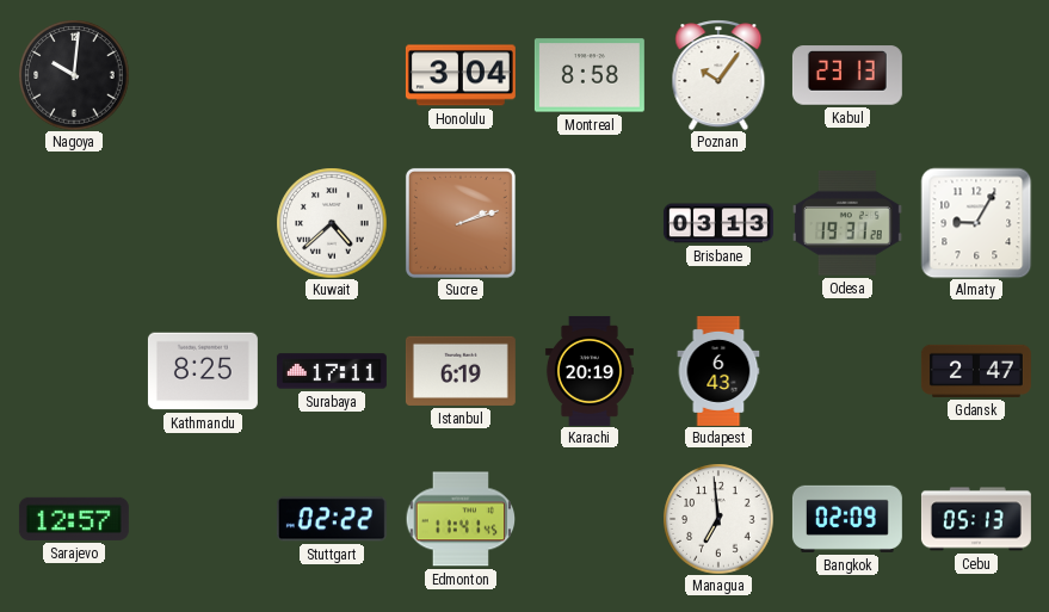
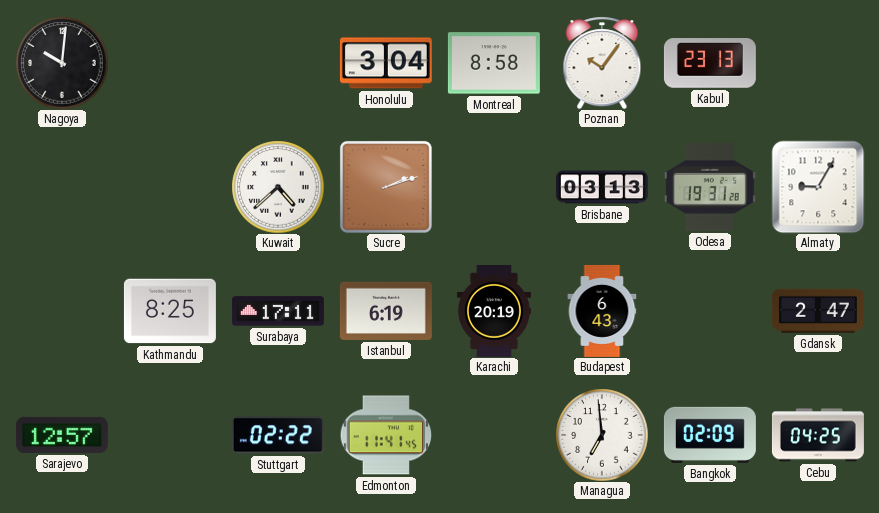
Cebu: 05:13 -> 04:25
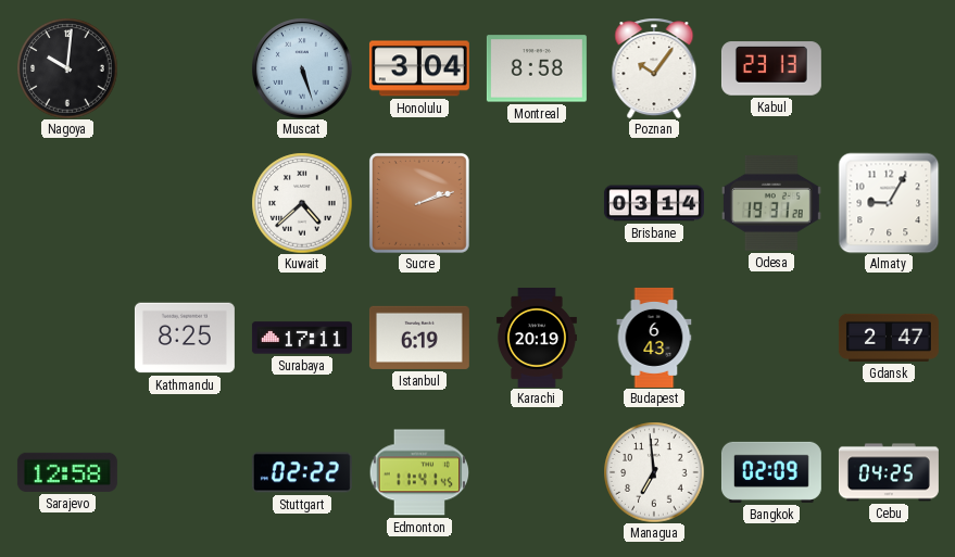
Muscat: none -> 5:27
Brisbane: 03:13 -> 03:14
Sarajevo: 12:57 -> 12:58
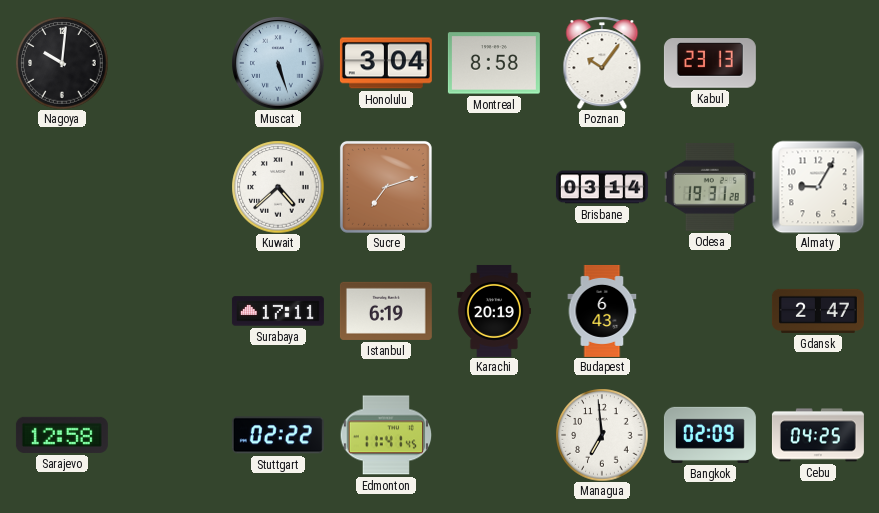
Sucre: 2:12 -> 7:12
Kathmandu: 8:25 -> none
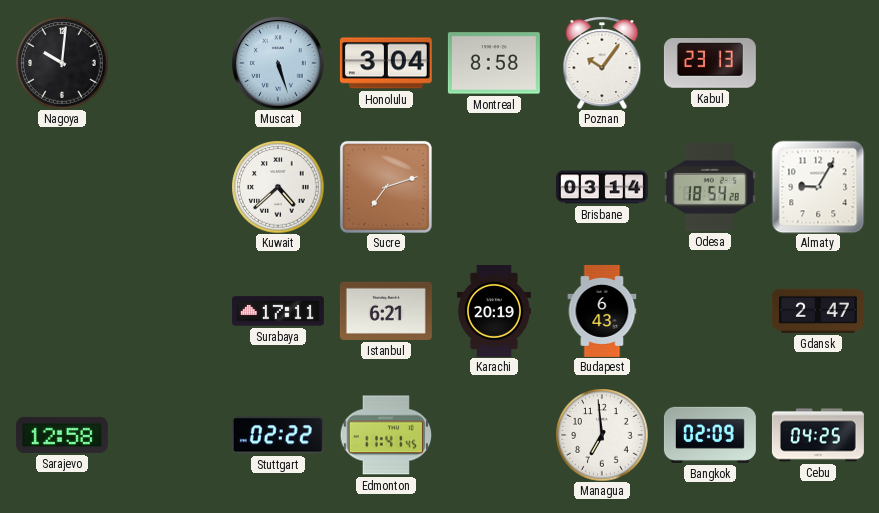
Odesa: 19:31 -> 18:54
Istanbul: 6:19 -> 6:21
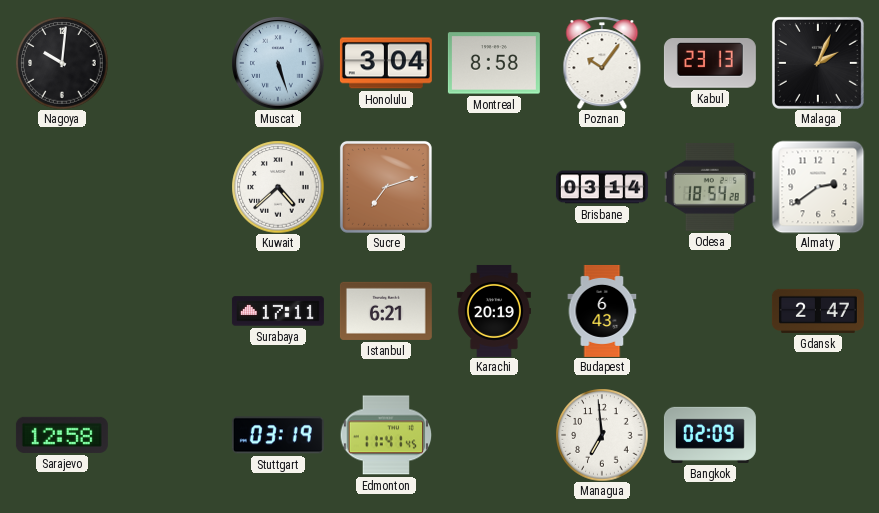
Malaga: none -> 2:04
Almaty: 9:05 -> 2:39
Stuttgart: 02:22 -> 03:19
Cebu: 04:25 -> none
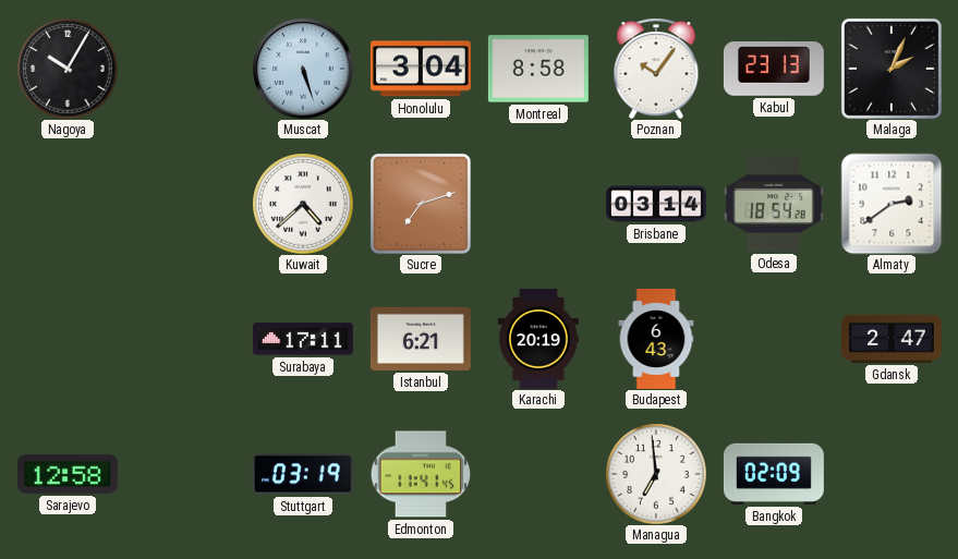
Nagoya: 10:01 -> 10:05
